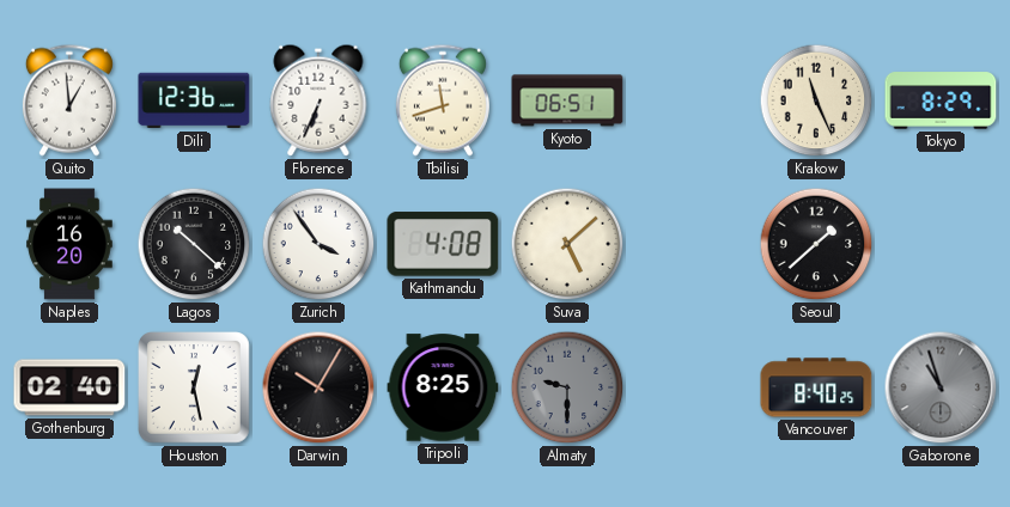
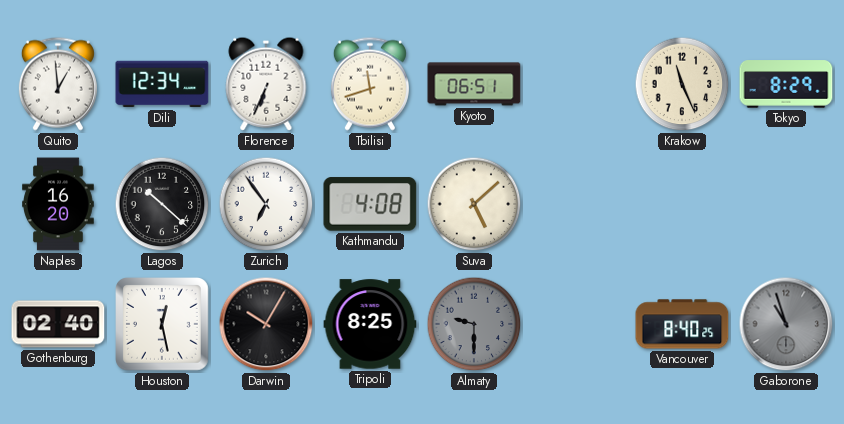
Dili: 12:36 -> 12:34
Zurich: 3:54 -> 6:54
Seoul: 1:38 -> none
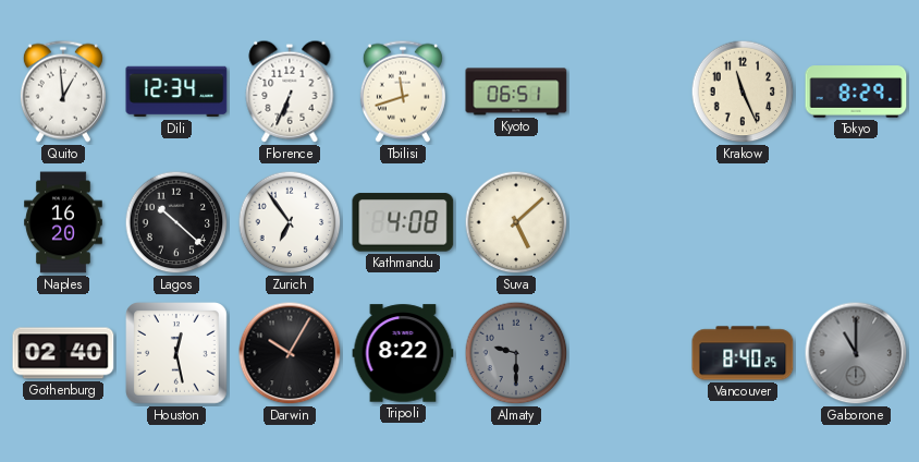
Tripoli: 8:25 -> 8:22
Gaborone: 10:57 -> 11:00
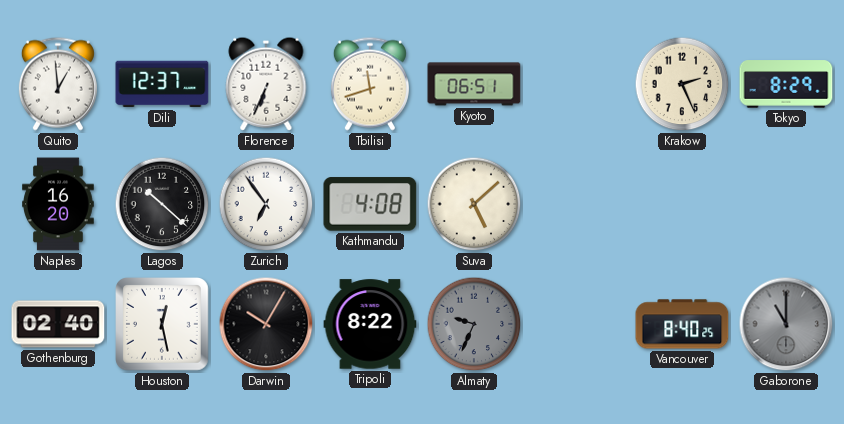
Dili: 12:34 -> 12:37
Krakow: 11:26 -> 2:26
Almaty: 9:30 -> 9:34
